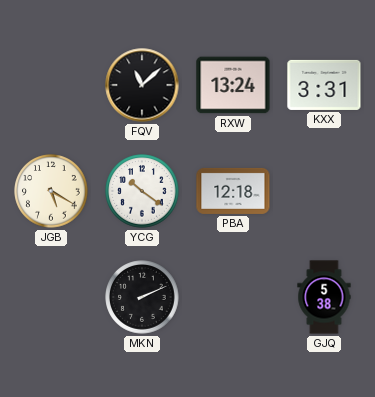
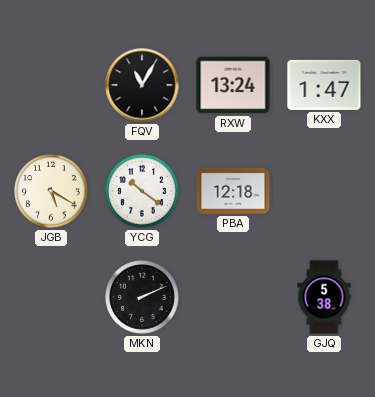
FQV: 11:08 -> 11:05
KXX: 3:31 -> 1:47
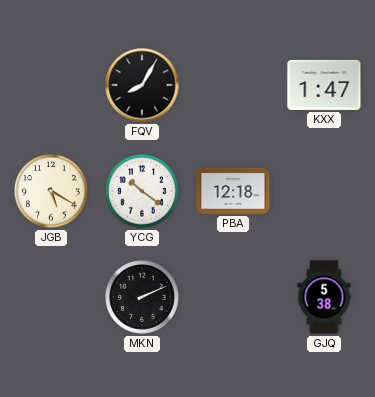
FQV: 11:05 -> 8:05
RXW: 13:24 -> none
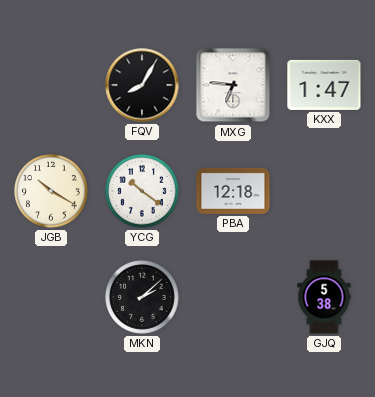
MXG: none -> 6:46
JGB: 5:20 -> 10:20
MKN: 2:11 -> 2:08
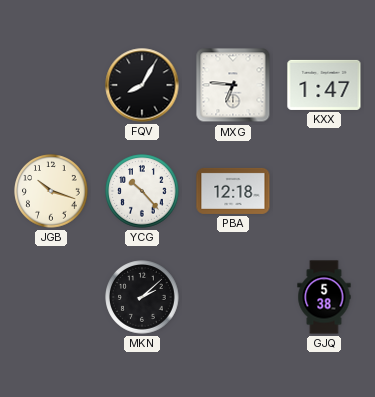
JGB: 10:20 -> 10:18
YCG: 10:21 -> 10:23
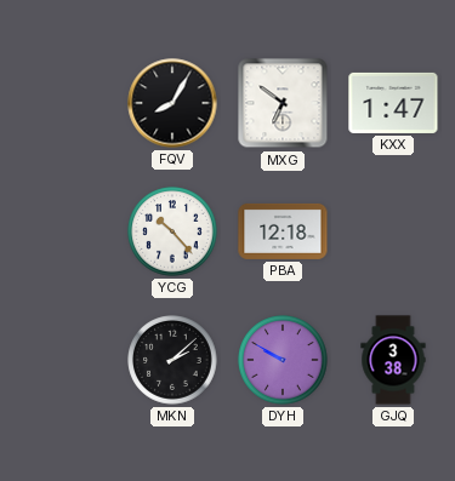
MXG: 6:46 -> 6:51
JGB: 10:18 -> none
DYH: none -> 9:50
GJQ: 5:38 -> 3:38
